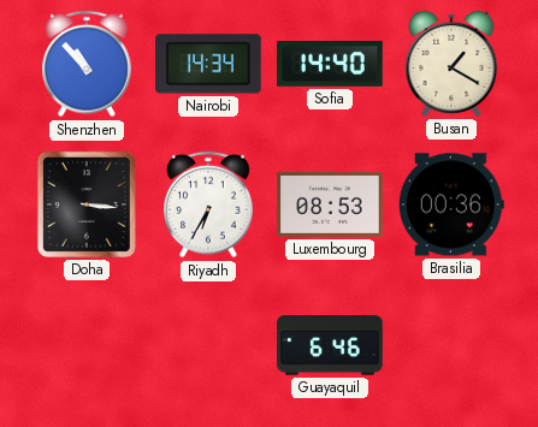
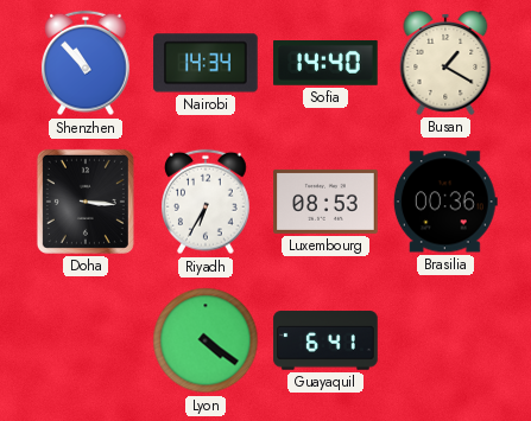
Lyon: none -> 4:21
Guayaquil: 6:46 -> 6:41
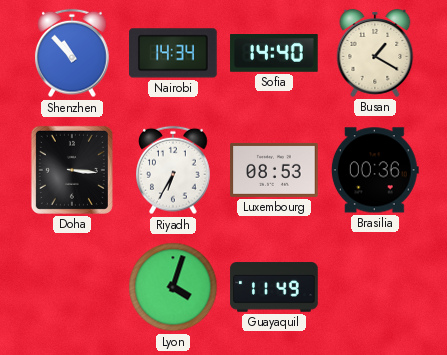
Lyon: 4:21 -> 4:03
Guayaquil: 6:41 -> 11:49
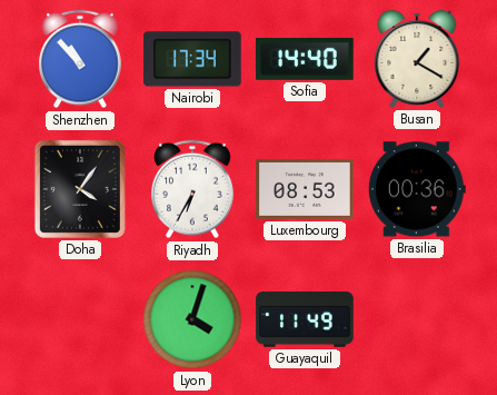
Nairobi: 14:34 -> 17:34
Doha: 3:16 -> 4:06
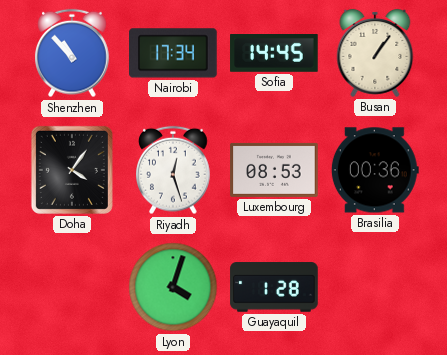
Sofia: 14:40 -> 14:45
Busan: 1:20 -> 1:06
Riyadh: 6:35 -> 12:27
Guayaquil: 11:49 -> 1:28
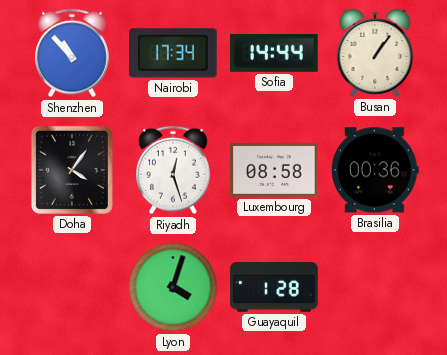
Sofia: 14:45 -> 14:44
Luxembourg: 08:53 -> 08:58
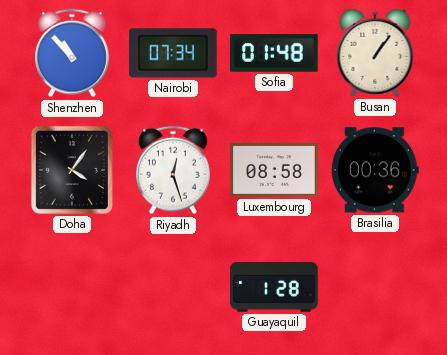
Nairobi: 17:34 -> 07:34
Sofia: 14:44 -> 01:48
Lyon: 4:03 -> none
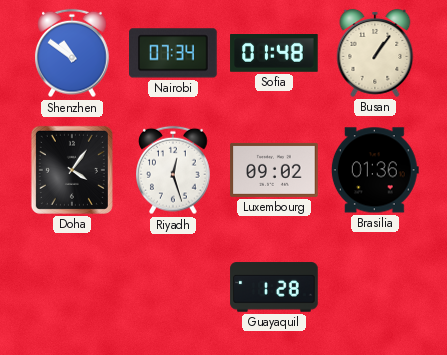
Shenzhen: 10:53 -> 10:51
Luxembourg: 08:58 -> 09:02
Brasilia: 00:36 -> 01:36
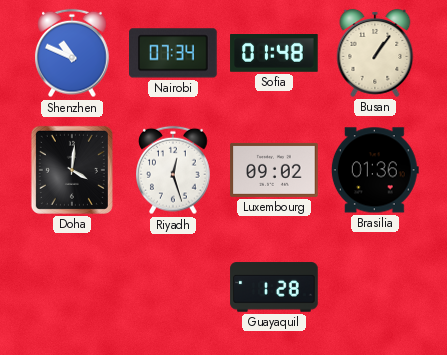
Shenzhen: 10:51 -> 10:49
Doha: 4:06 -> 4:01
